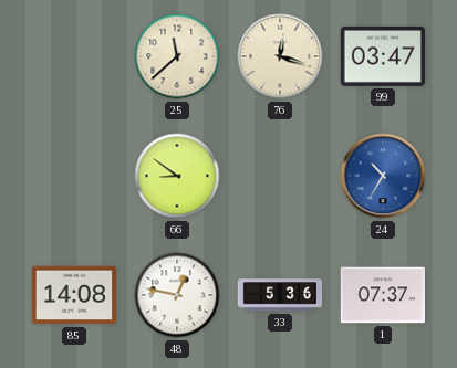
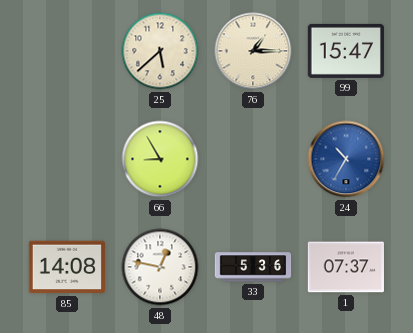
25: 11:38 -> 5:38
76: 12:18 -> 1:15
99: 03:47 -> 15:47
66: 8:51 -> 8:55
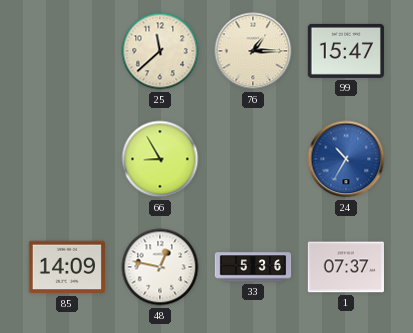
25: 5:38 -> 11:38
85: 14:08 -> 14:09
